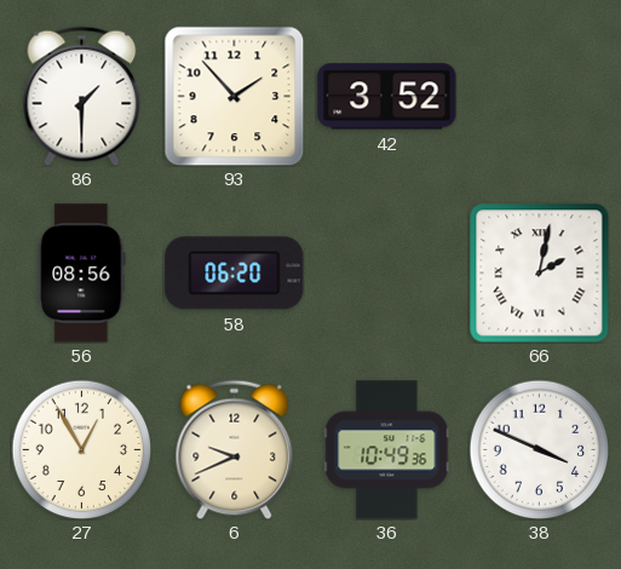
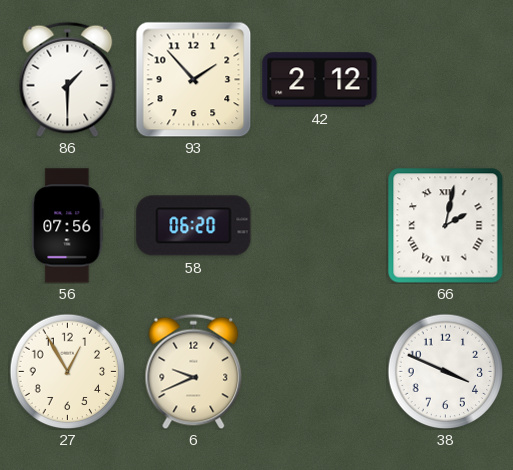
42: 3:52 -> 2:12
56: 08:56 -> 07:56
36: 10:49 -> none
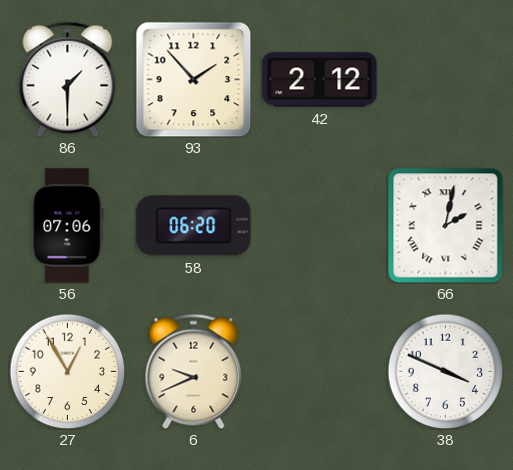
56: 07:56 -> 07:06
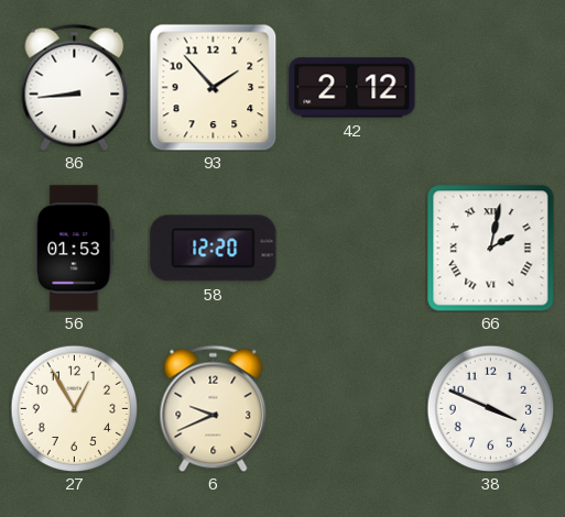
86: 1:30 -> 8:44
56: 07:06 -> 01:53
58: 06:20 -> 12:20
